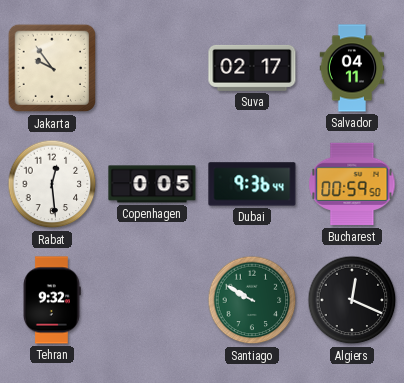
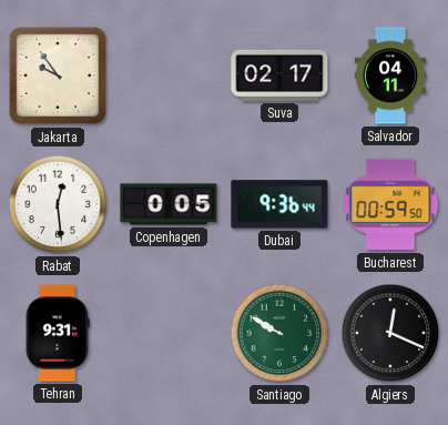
Tehran: 9:32 -> 9:31
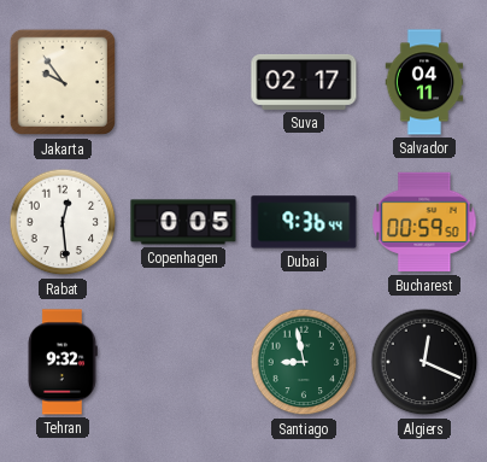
Tehran: 9:31 -> 9:32
Santiago: 9:50 -> 8:58
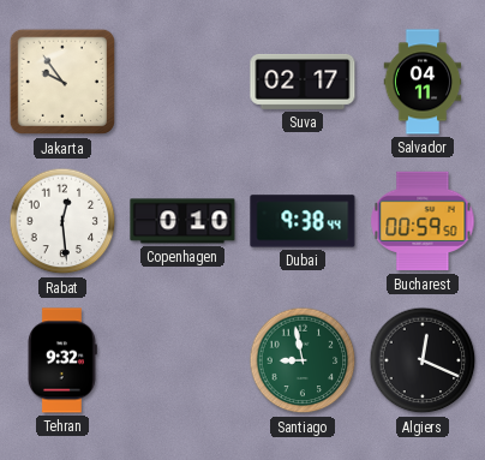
Copenhagen: 0:05 -> 0:10
Dubai: 9:36 -> 9:38
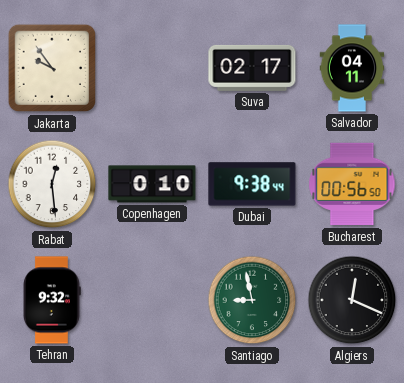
Bucharest: 00:59 -> 00:56
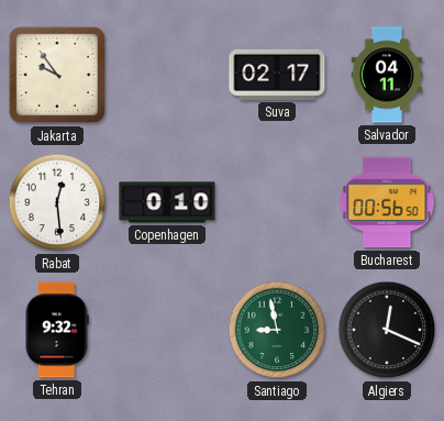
Dubai: 9:38 -> none
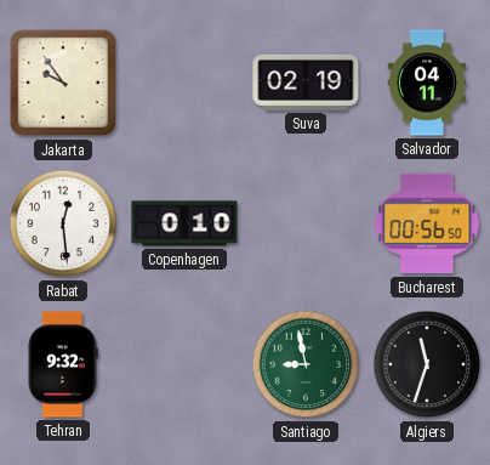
Suva: 02:17 -> 02:19
Algiers: 12:19 -> 11:33
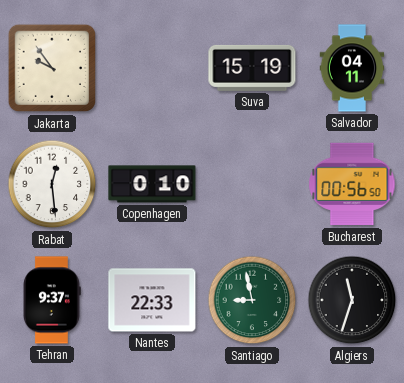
Suva: 02:19 -> 15:19
Tehran: 9:32 -> 9:37
Nantes: none -> 22:33
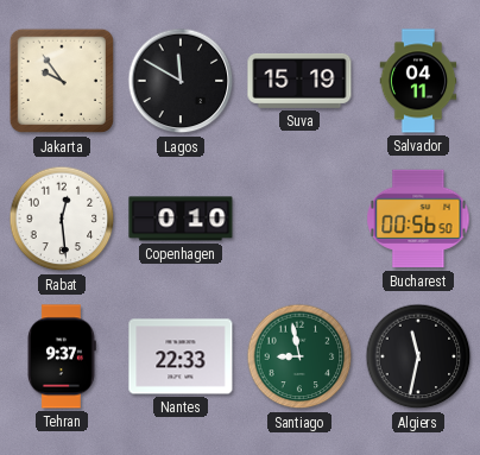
Lagos: none -> 11:50
Algiers: 11:33 -> 11:32
